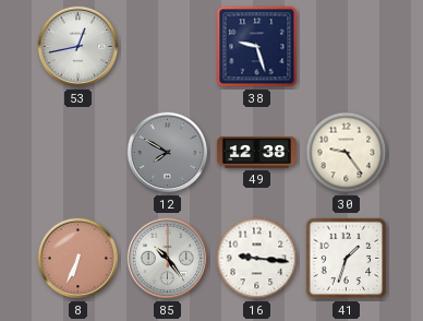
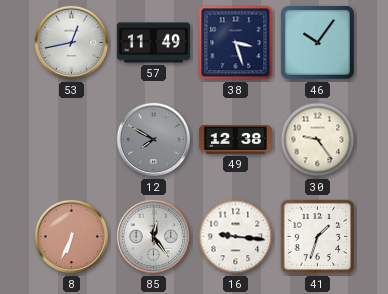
57: none -> 11:49
38: 9:27 -> 3:27
46: none -> 10:06
85: 10:24 -> 12:24
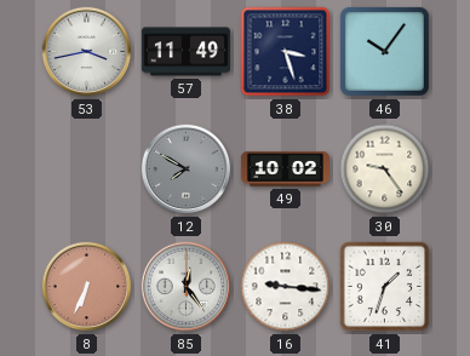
53: 12:43 -> 3:43
49: 12:38 -> 10:02
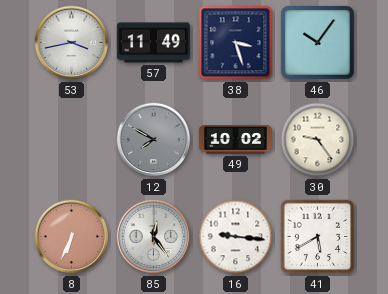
41: 1:33 -> 5:40
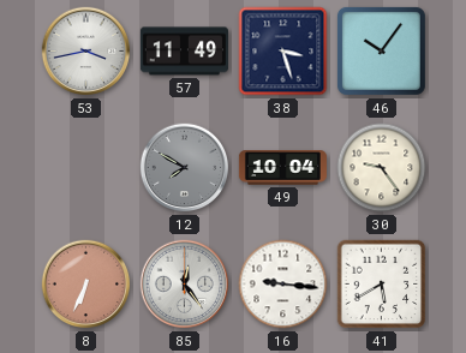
49: 10:02 -> 10:04
